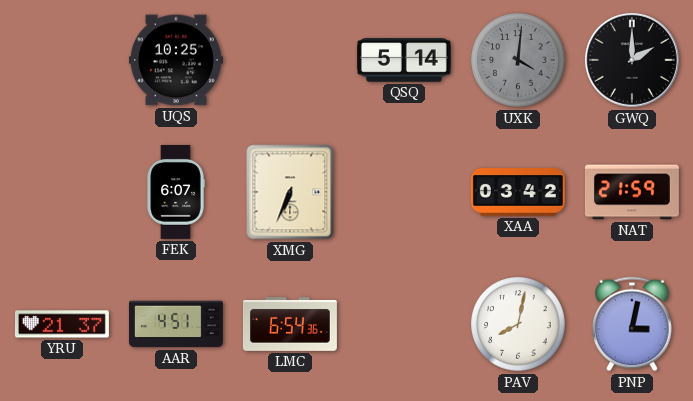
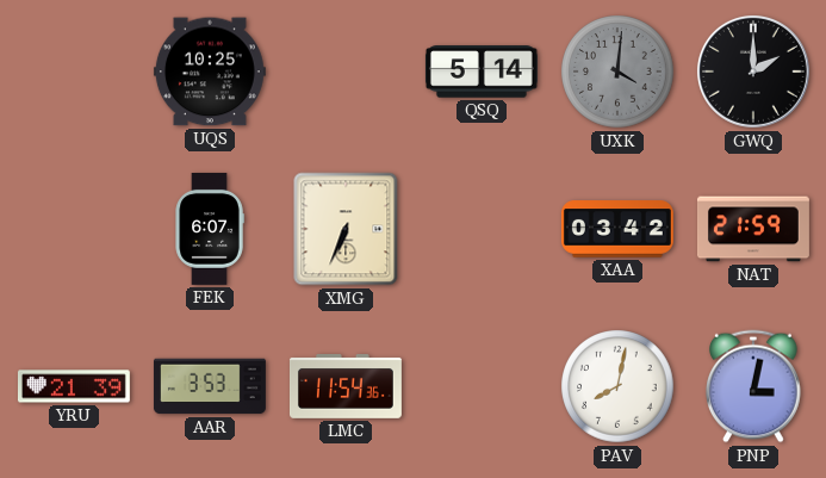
YRU: 21:37 -> 21:39
AAR: 4:51 -> 3:53
LMC: 6:54 -> 11:54
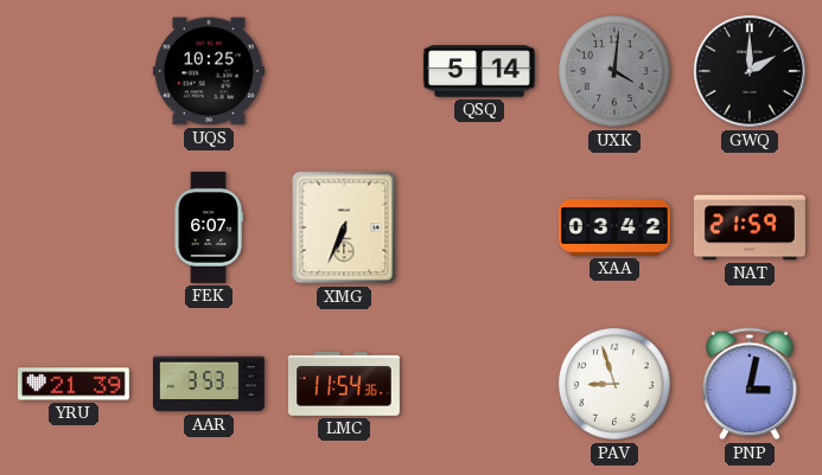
PAV: 8:02 -> 8:57
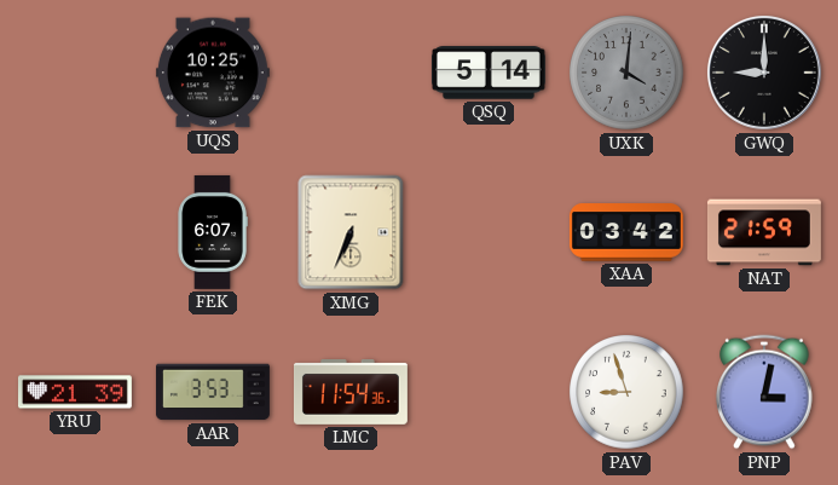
GWQ: 2:00 -> 9:00
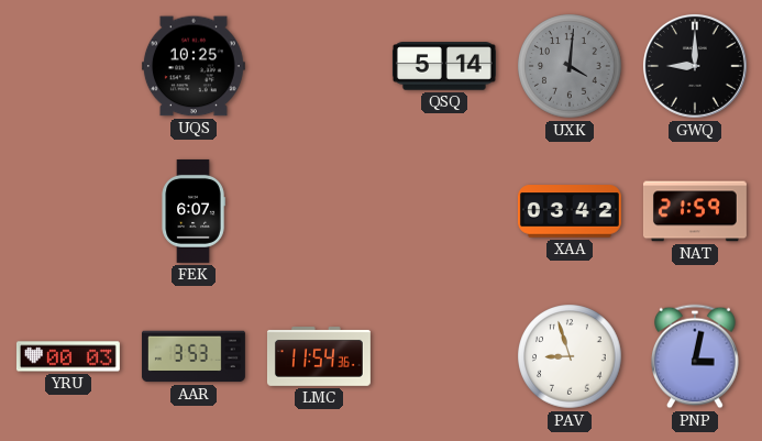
XMG: 6:34 -> none
YRU: 21:39 -> 00:03
